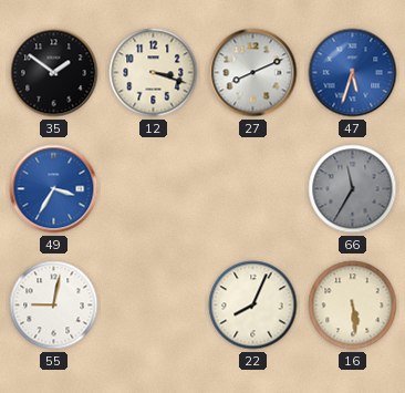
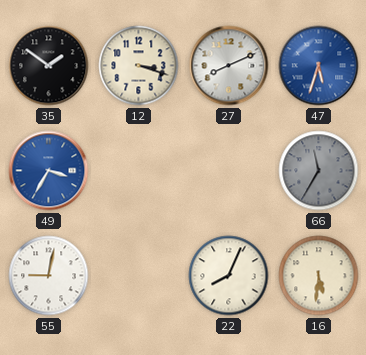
16: 5:29 -> 5:31
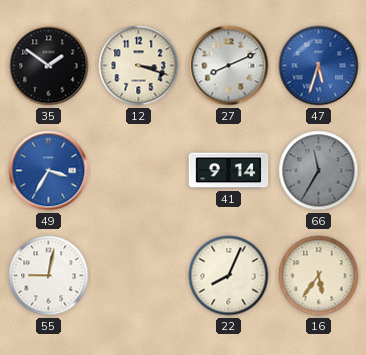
41: none -> 9:14
16: 5:31 -> 5:36
